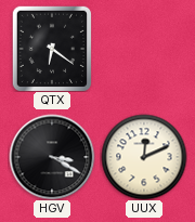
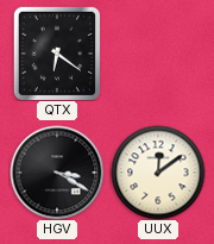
UUX: 12:11 -> 12:09
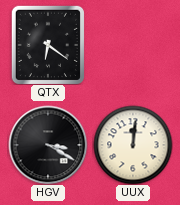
UUX: 12:09 -> 12:01
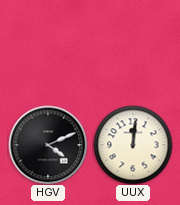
QTX: 6:21 -> none
HGV: 3:20 -> 4:11
